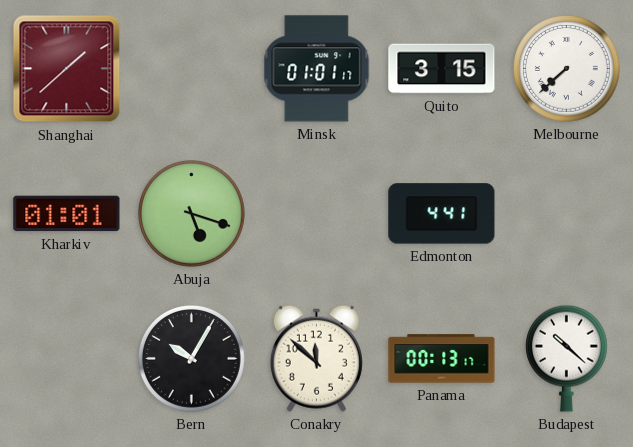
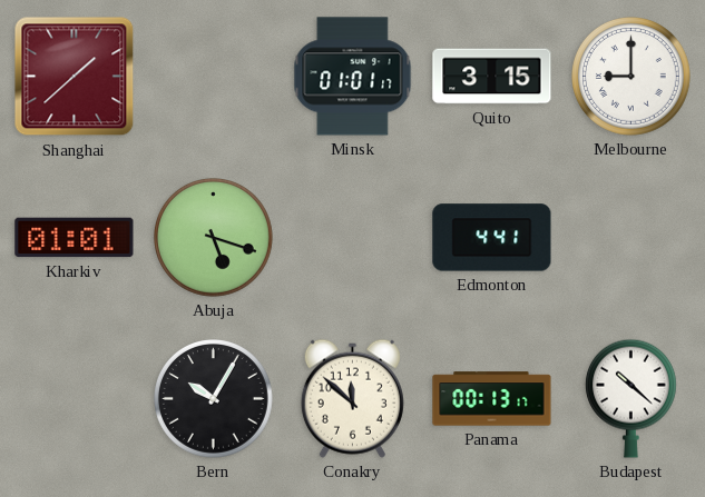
Melbourne: 7:38 -> 9:00
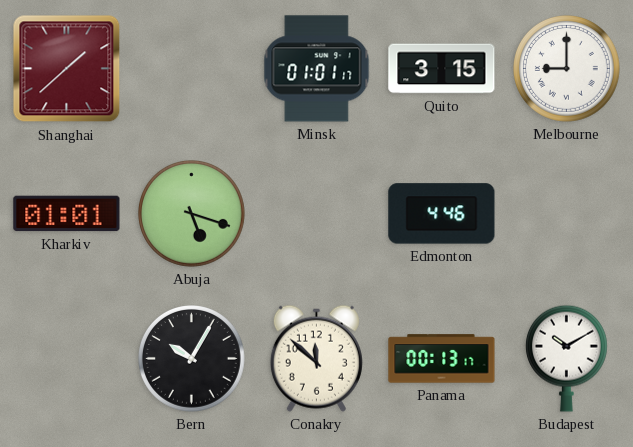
Edmonton: 4:41 -> 4:46
Budapest: 10:22 -> 10:10
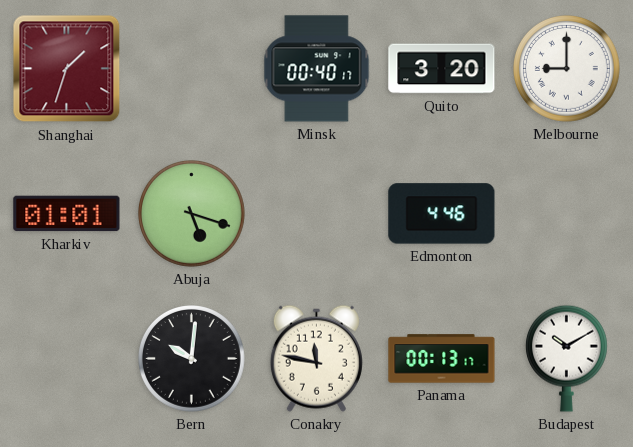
Shanghai: 1:38 -> 1:33
Minsk: 01:01 -> 00:40
Quito: 3:15 -> 3:20
Bern: 10:05 -> 10:01
Conakry: 11:52 -> 11:47
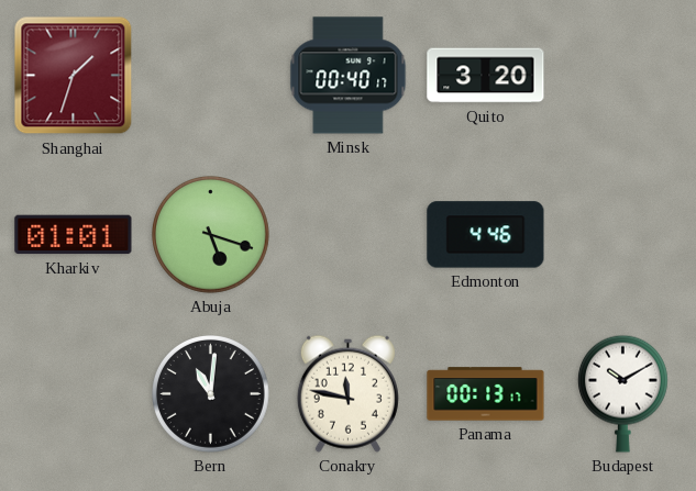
Melbourne: 9:00 -> none
Bern: 10:01 -> 11:01
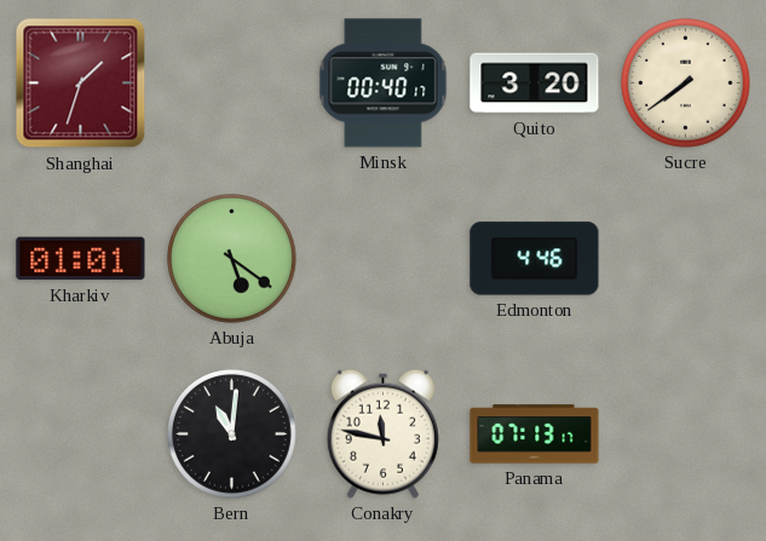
Sucre: none -> 7:39
Abuja: 5:18 -> 5:21
Panama: 00:13 -> 07:13
Budapest: 10:10 -> none
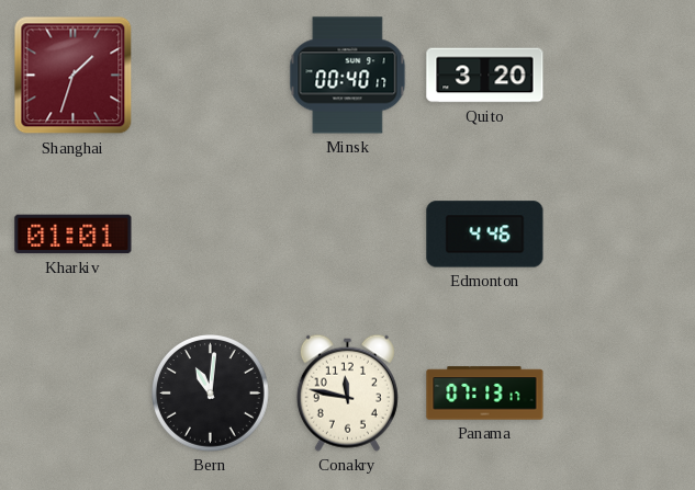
Sucre: 7:39 -> none
Abuja: 5:21 -> none
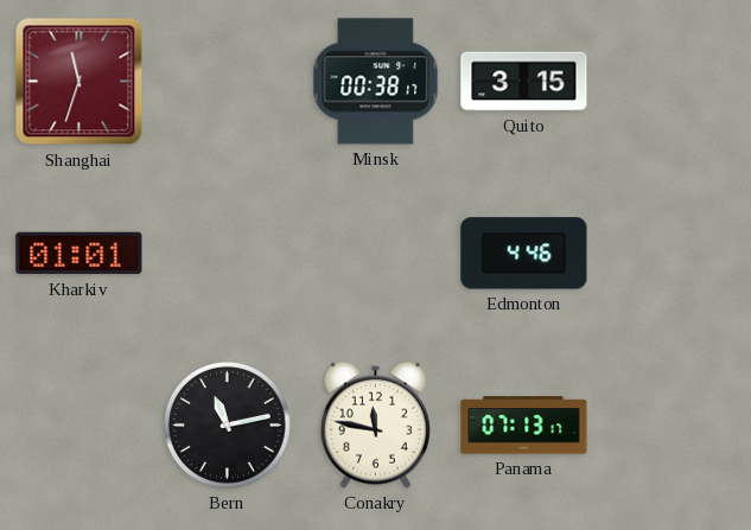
Shanghai: 1:33 -> 11:33
Minsk: 00:40 -> 00:38
Quito: 3:20 -> 3:15
Bern: 11:01 -> 11:13
